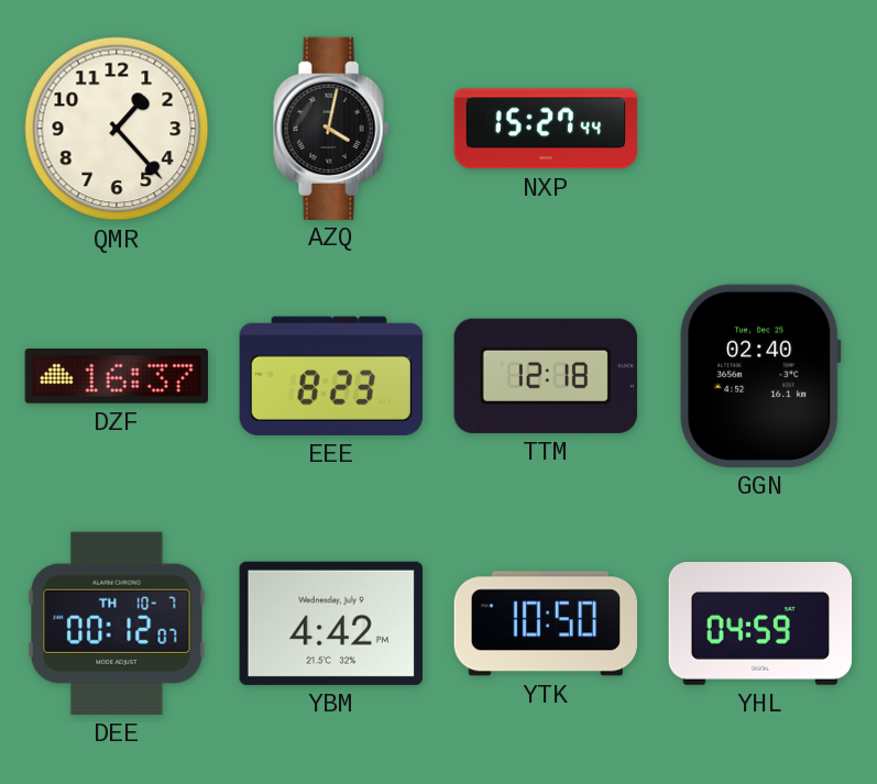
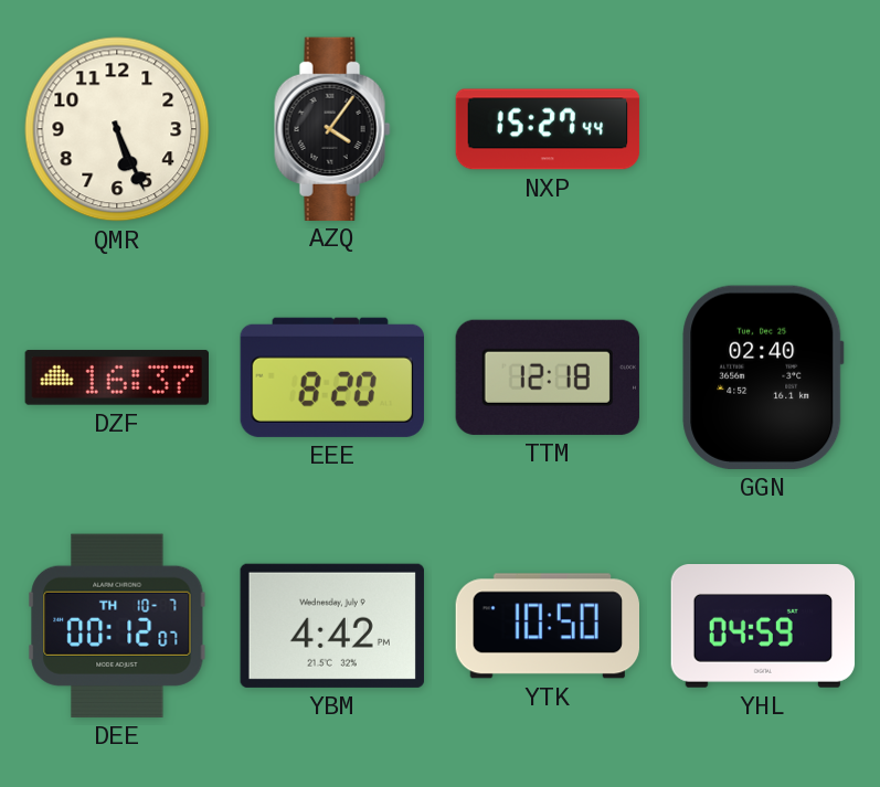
QMR: 1:23 -> 5:26
AZQ: 4:02 -> 4:06
EEE: 8:23 -> 8:20
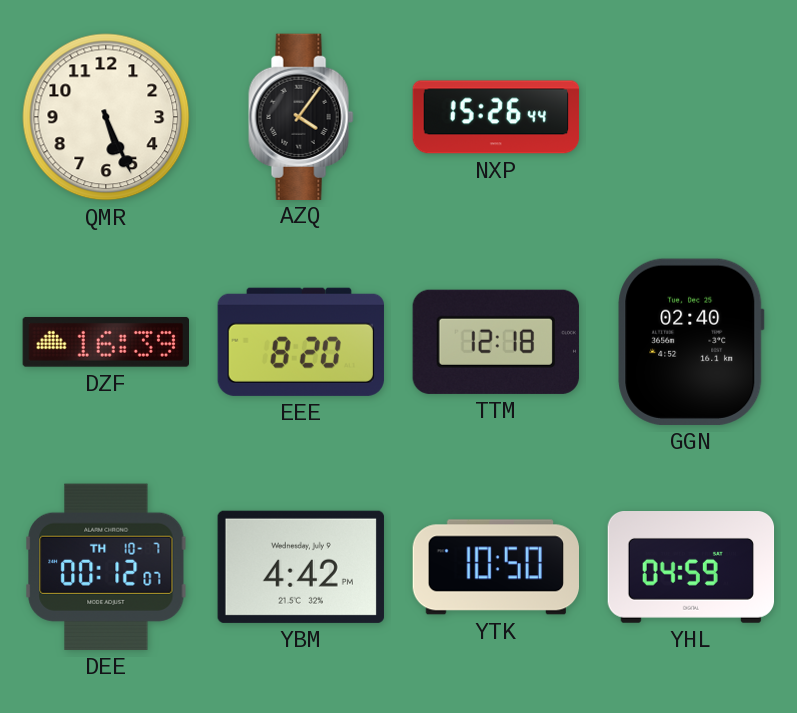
NXP: 15:27 -> 15:26
DZF: 16:37 -> 16:39
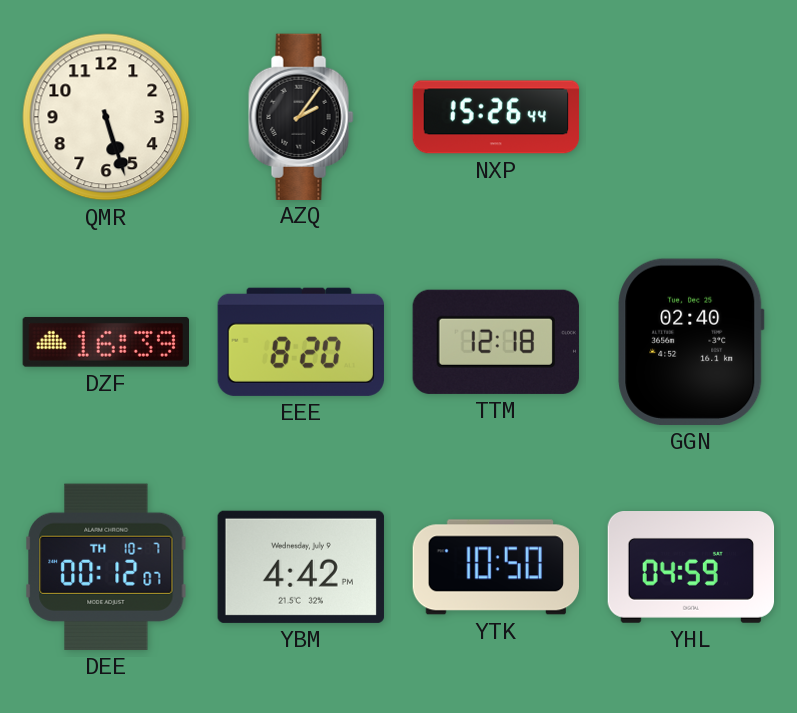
QMR: 5:26 -> 5:27
AZQ: 4:06 -> 2:06
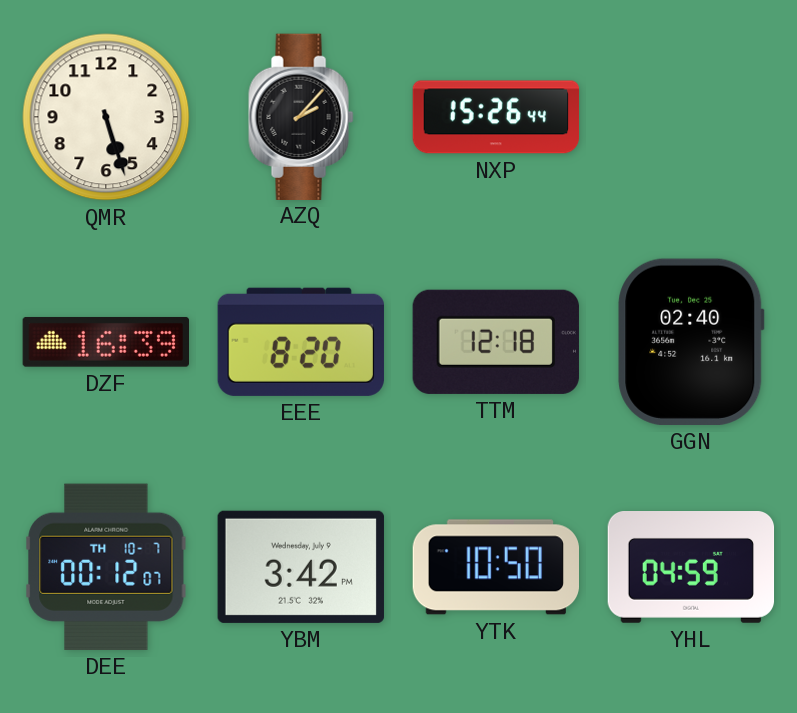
AZQ: 2:06 -> 2:07
YBM: 4:42 -> 3:42
